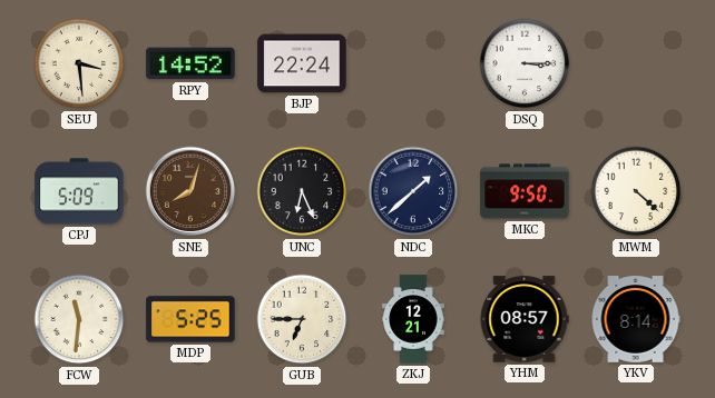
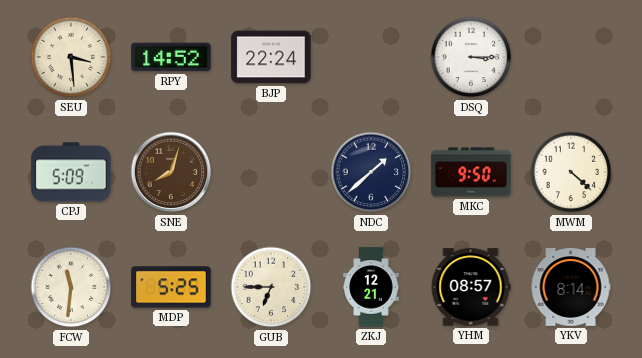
UNC: 6:26 -> none
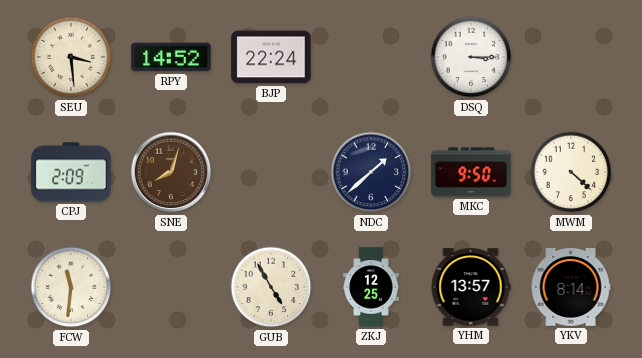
CPJ: 5:09 -> 2:09
MDP: 5:25 -> none
GUB: 6:45 -> 4:55
ZKJ: 12:21 -> 12:25
YHM: 08:57 -> 13:57
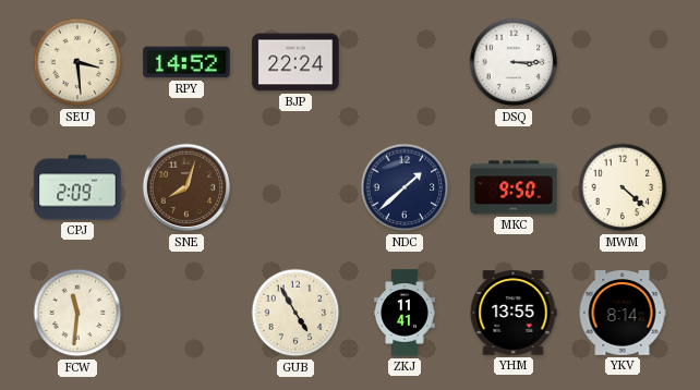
ZKJ: 12:25 -> 11:41
YHM: 13:57 -> 13:55
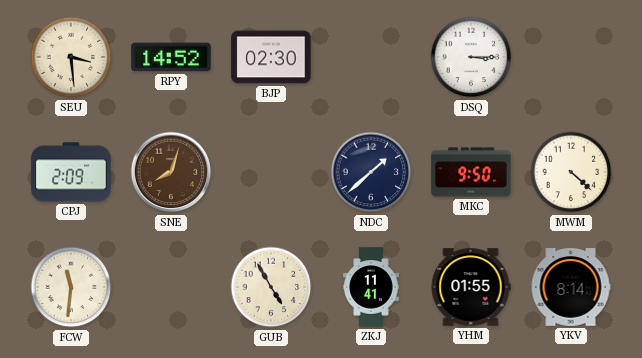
BJP: 22:24 -> 02:30
YHM: 13:55 -> 01:55
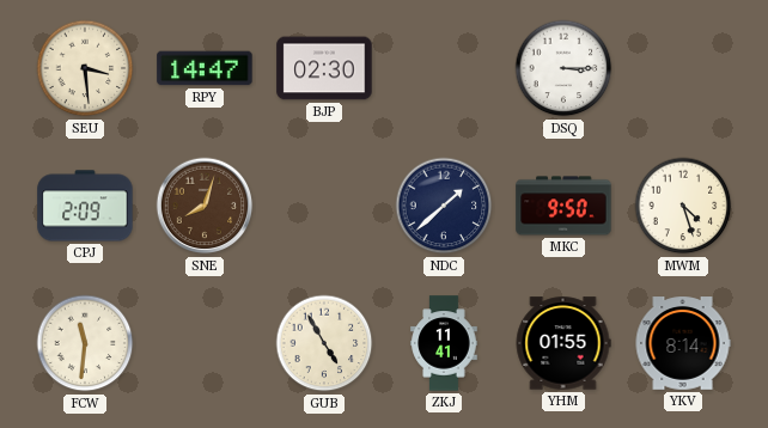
RPY: 14:52 -> 14:47
MWM: 4:22 -> 4:27
